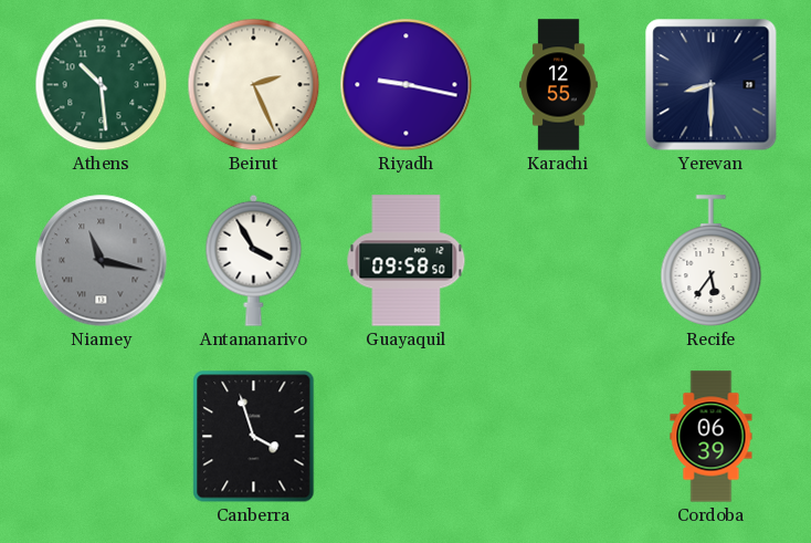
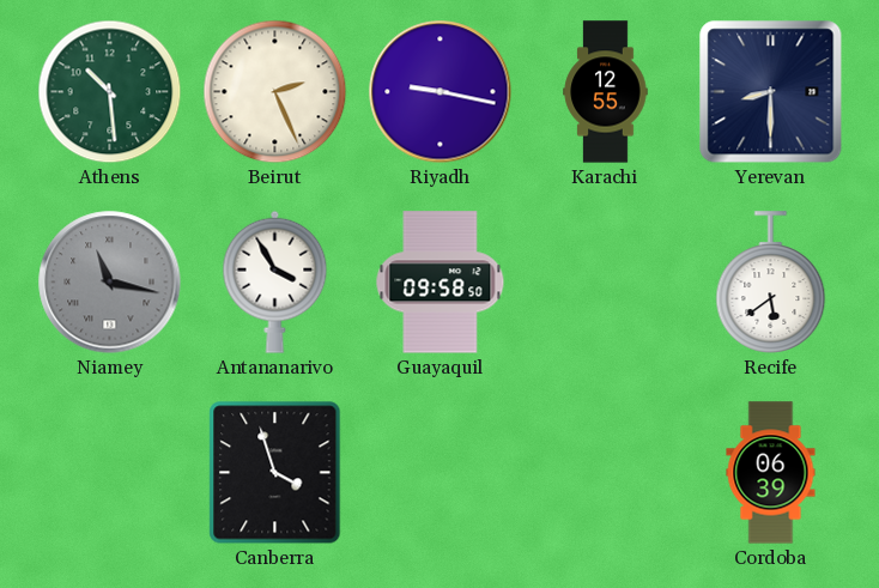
Recife: 5:36 -> 5:39
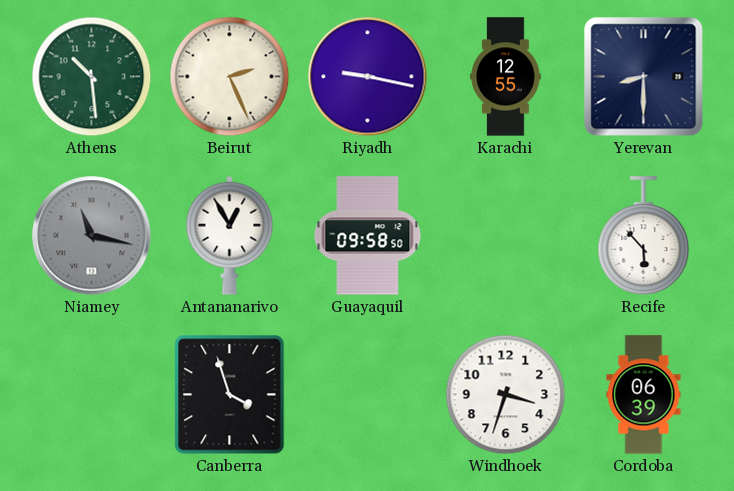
Antananarivo: 3:55 -> 12:55
Recife: 5:39 -> 5:53
Windhoek: none -> 3:33
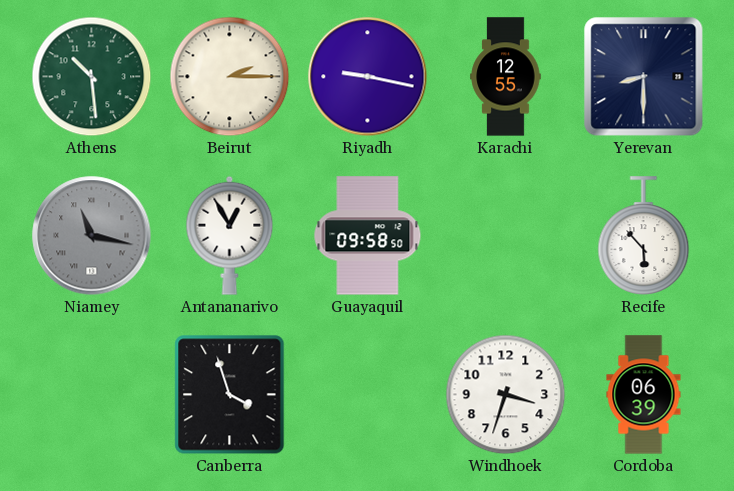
Beirut: 2:26 -> 2:15
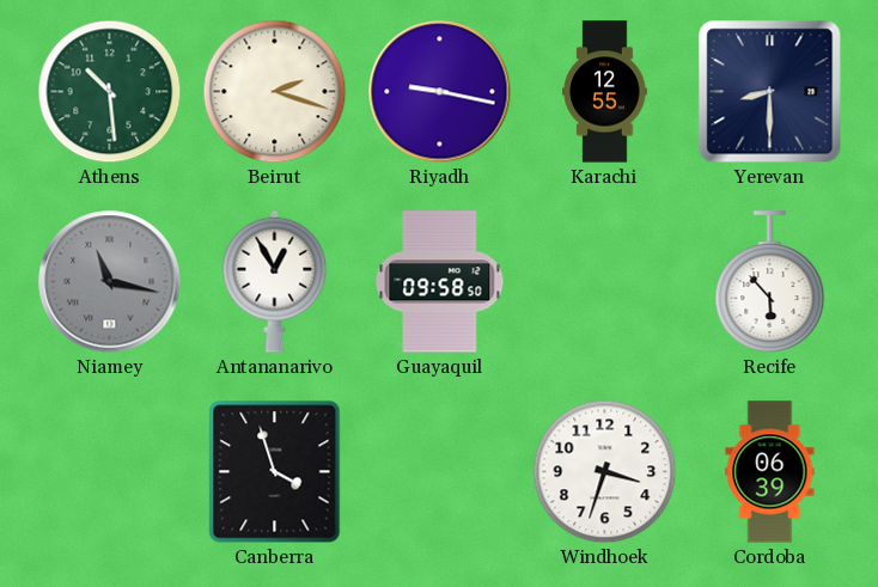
Beirut: 2:15 -> 2:18
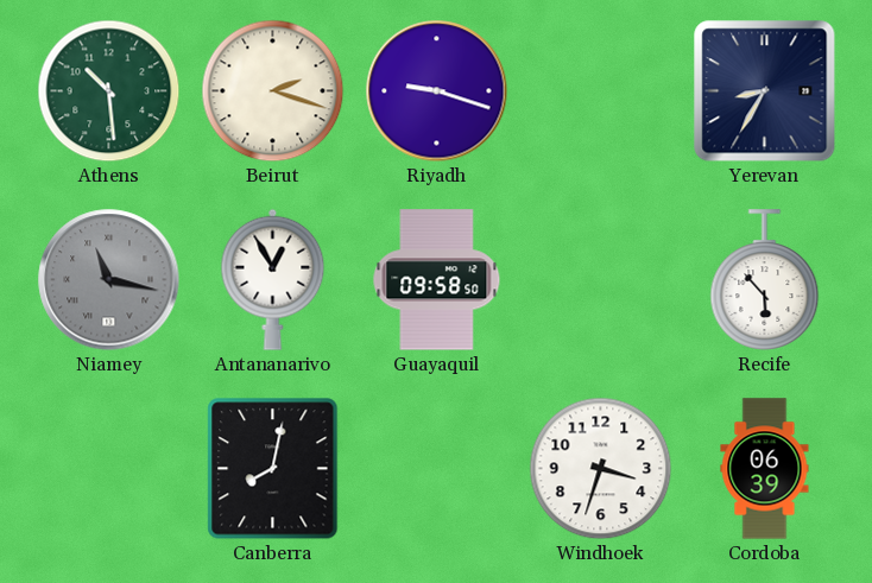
Riyadh: 9:17 -> 9:18
Karachi: 12:55 -> none
Yerevan: 8:30 -> 8:35
Canberra: 3:57 -> 8:02
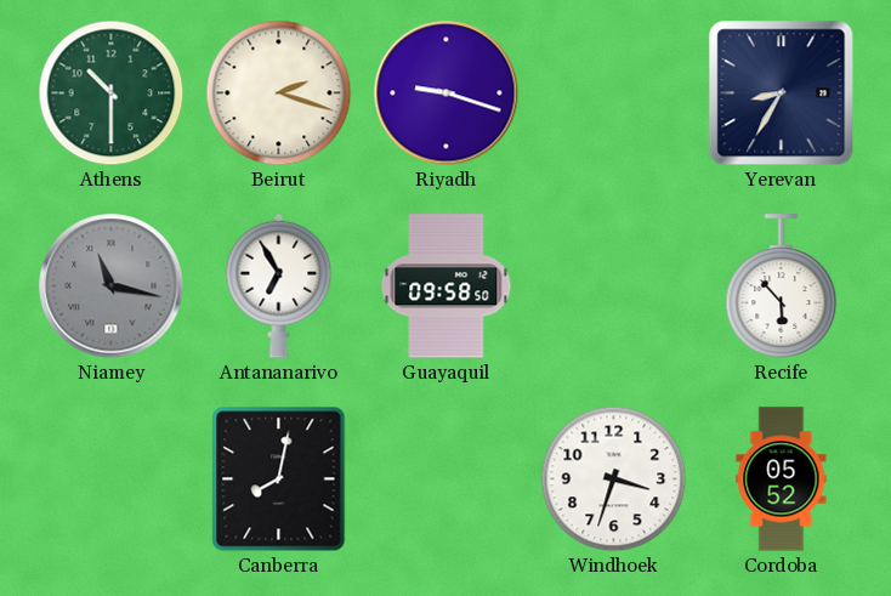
Athens: 10:29 -> 10:30
Antananarivo: 12:55 -> 6:55
Cordoba: 06:39 -> 05:52
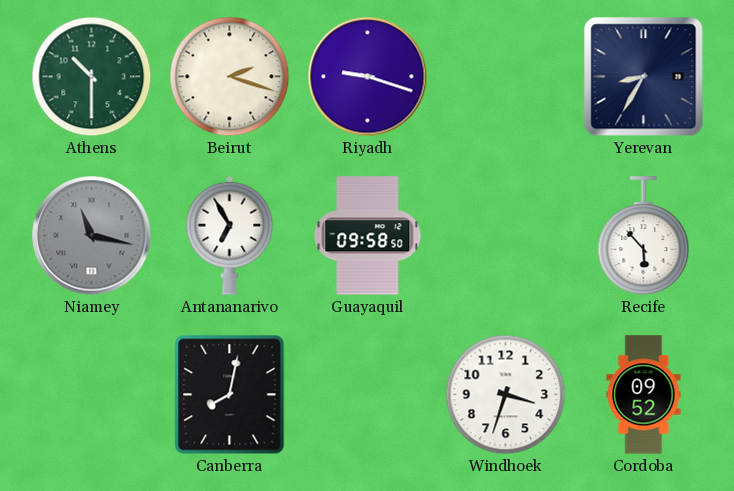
Cordoba: 05:52 -> 09:52
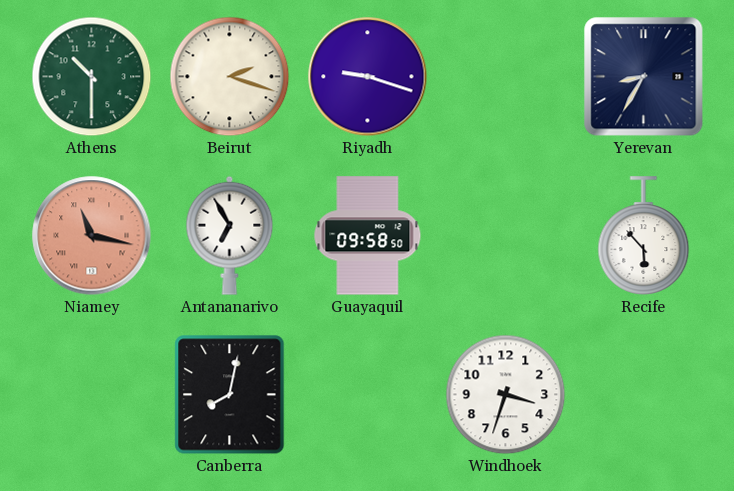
Niamey dial: grey -> salmon
Cordoba: 09:52 -> none
